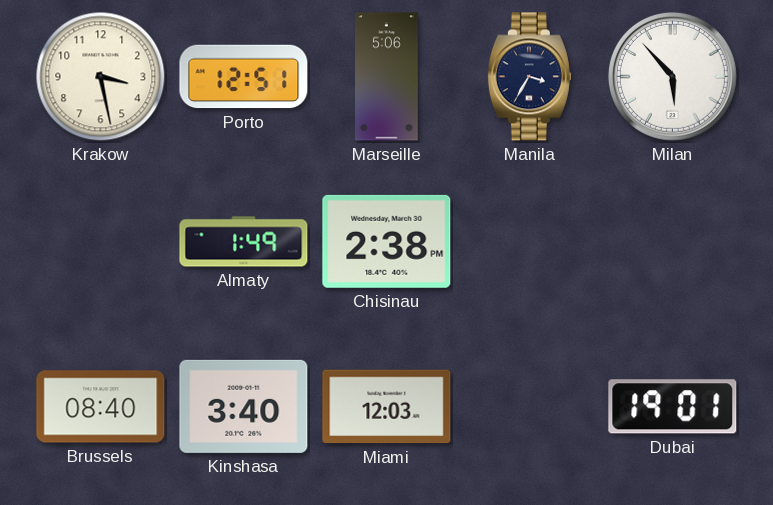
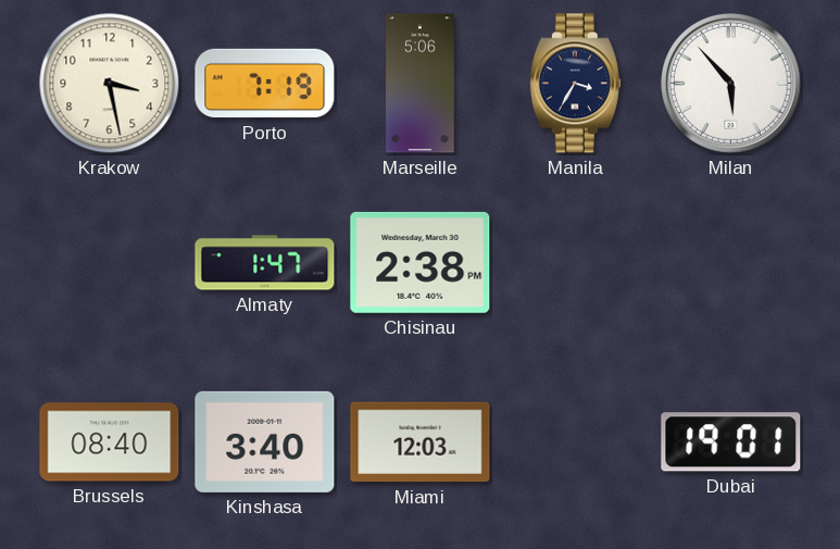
Porto: 12:51 -> 7:19
Almaty: 1:49 -> 1:47
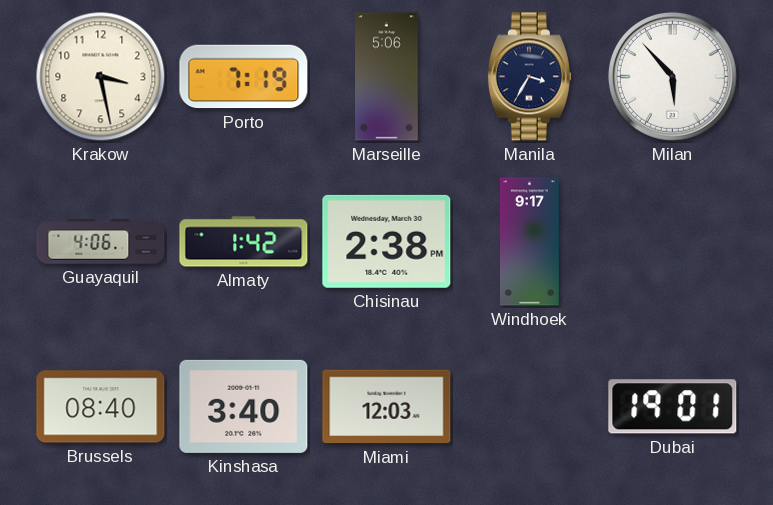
Guayaquil: none -> 4:06
Almaty: 1:47 -> 1:42
Windhoek: none -> 9:17
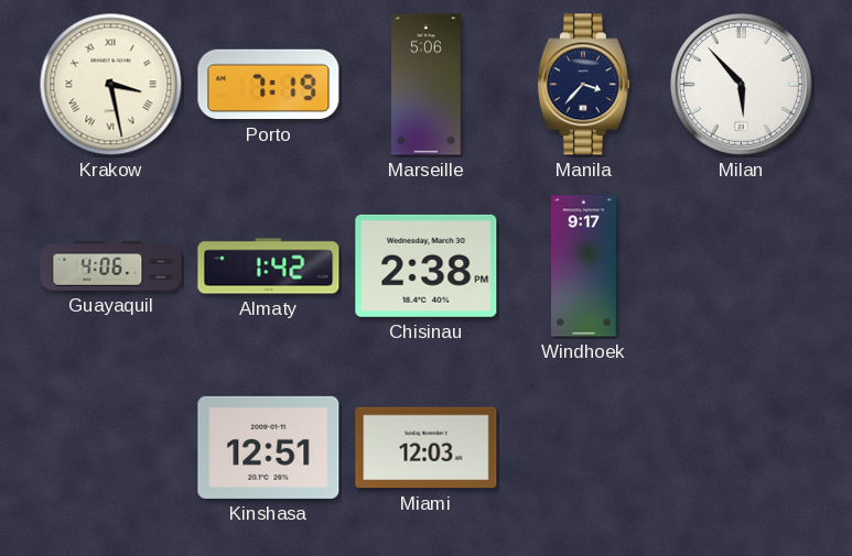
Krakow numerals: Arabic -> Roman
Manila: 3:35 -> 3:37
Brussels: 08:40 -> none
Kinshasa: 3:40 -> 12:51
Dubai: 19:01 -> none
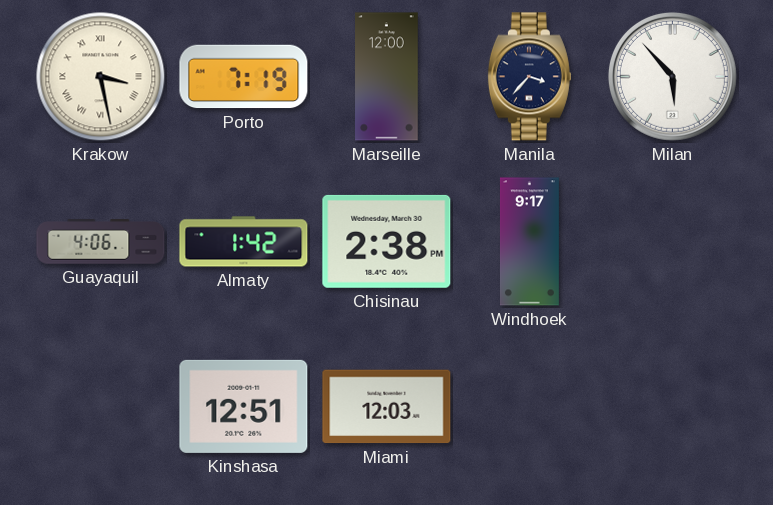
Marseille: 5:06 -> 12:00
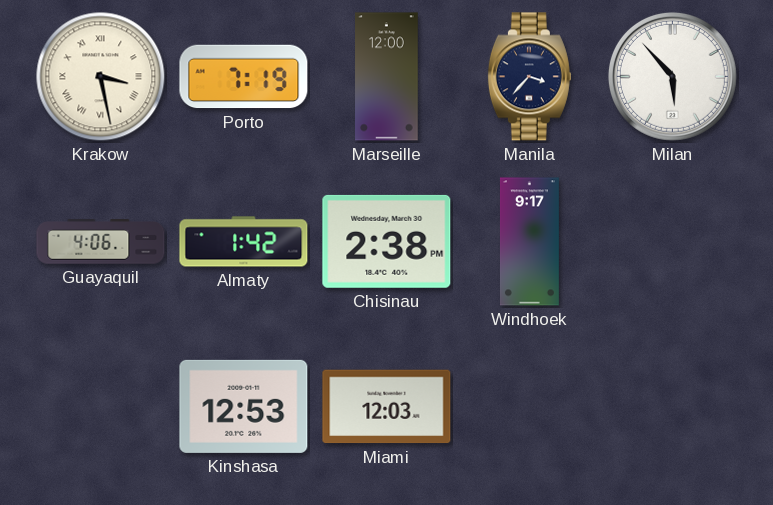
Kinshasa: 12:51 -> 12:53
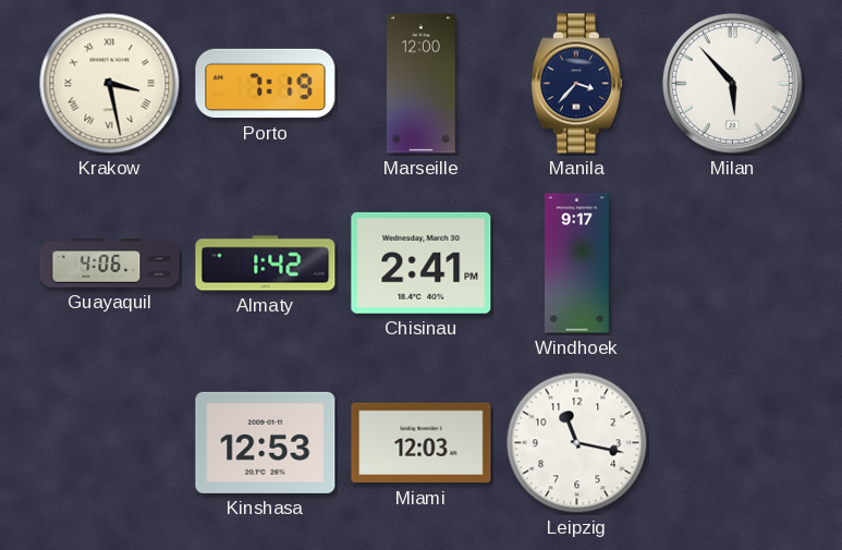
Chisinau: 2:38 -> 2:41
Leipzig: none -> 11:17
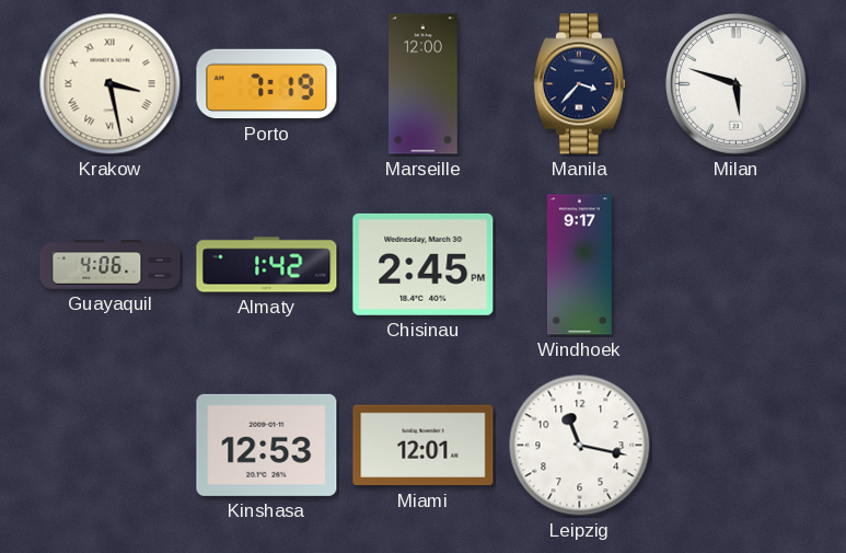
Milan: 5:53 -> 5:48
Chisinau: 2:41 -> 2:45
Miami: 12:03 -> 12:01
